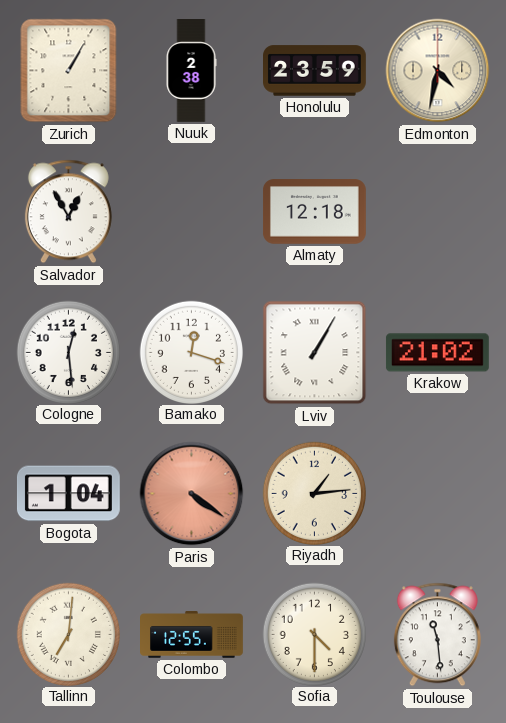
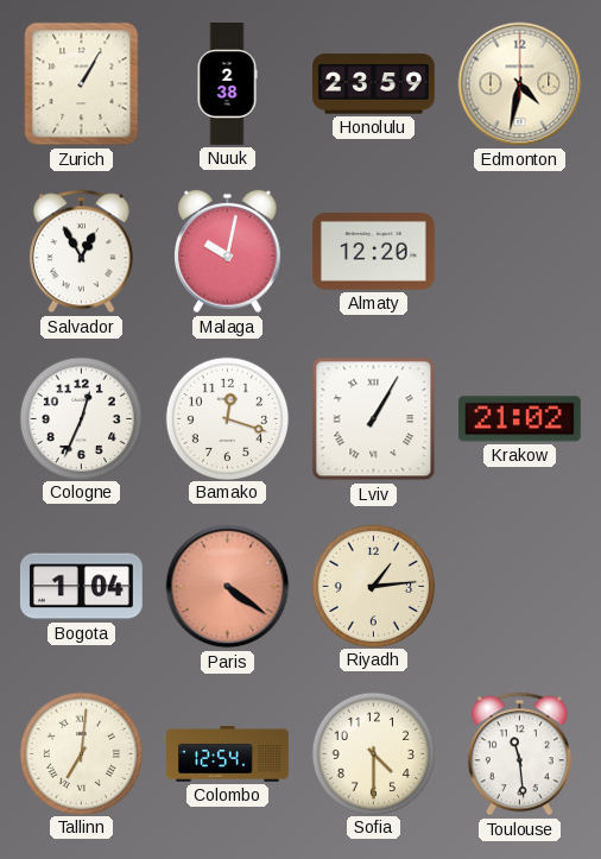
Malaga: none -> 10:02
Almaty: 12:18 -> 12:20
Cologne: 12:29 -> 12:34
Colombo: 12:55 -> 12:54
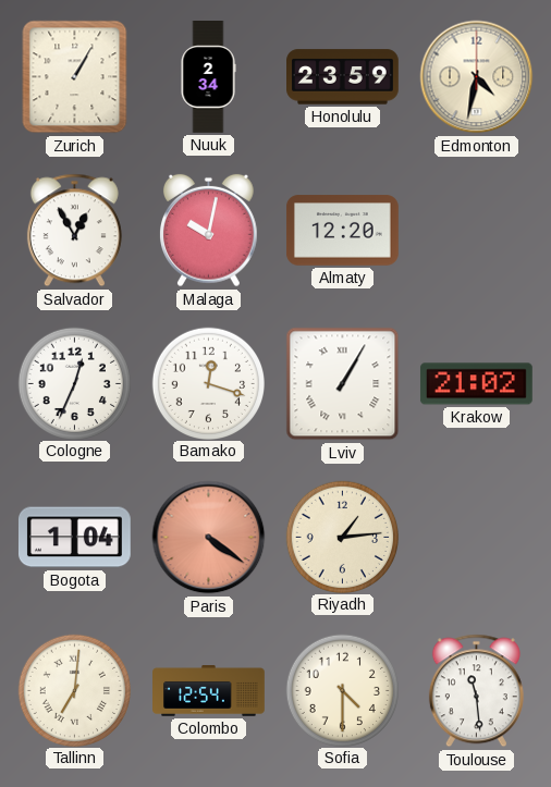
Nuuk: 2:38 -> 2:34
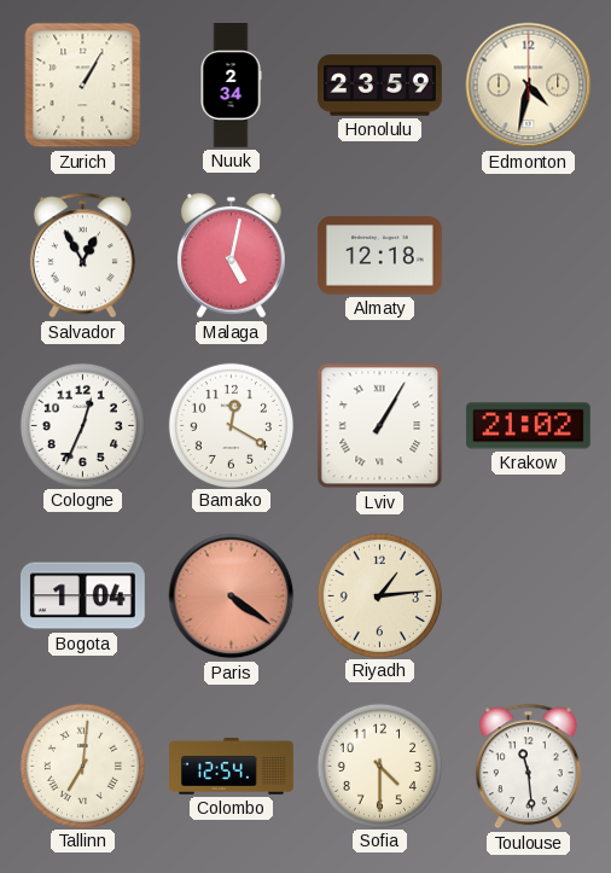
Malaga: 10:02 -> 5:02
Almaty: 12:20 -> 12:18
Bamako: 12:18 -> 12:20
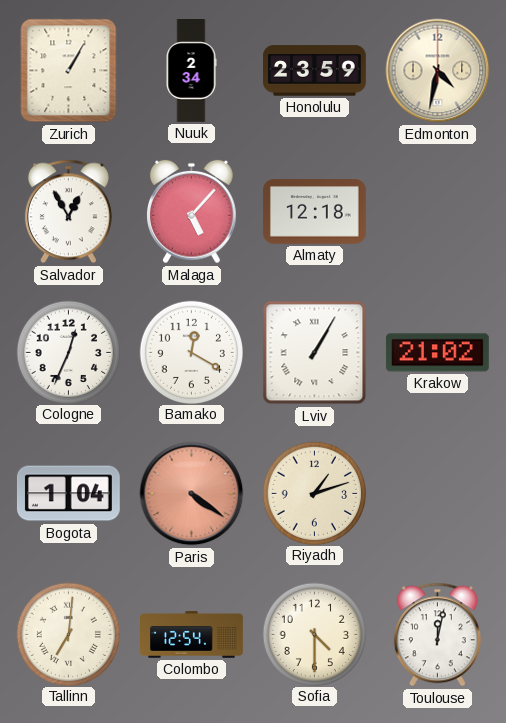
Malaga: 5:02 -> 5:07
Riyadh: 1:14 -> 1:12
Toulouse: 11:29 -> 12:02
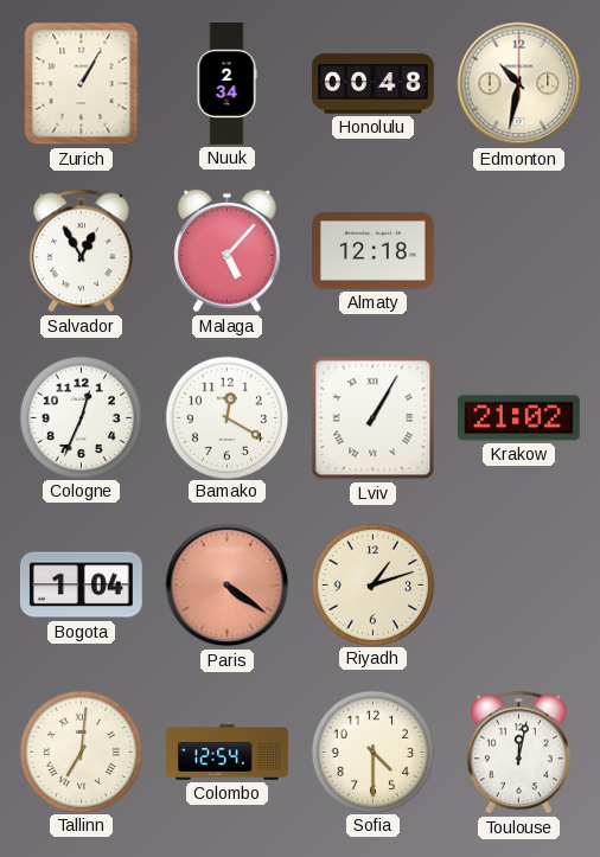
Honolulu: 23:59 -> 00:48
Edmonton: 4:32 -> 10:32
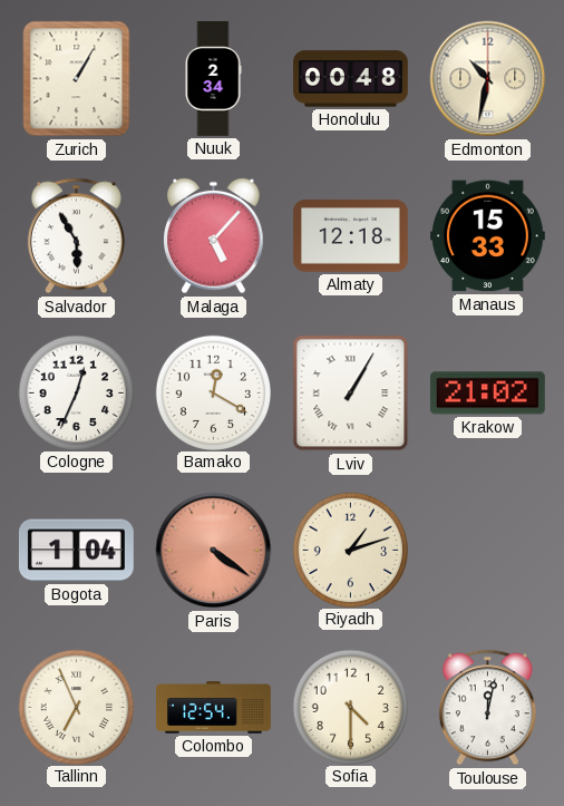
Salvador: 12:55 -> 5:55
Manaus: none -> 15:33
Tallinn: 7:01 -> 6:56
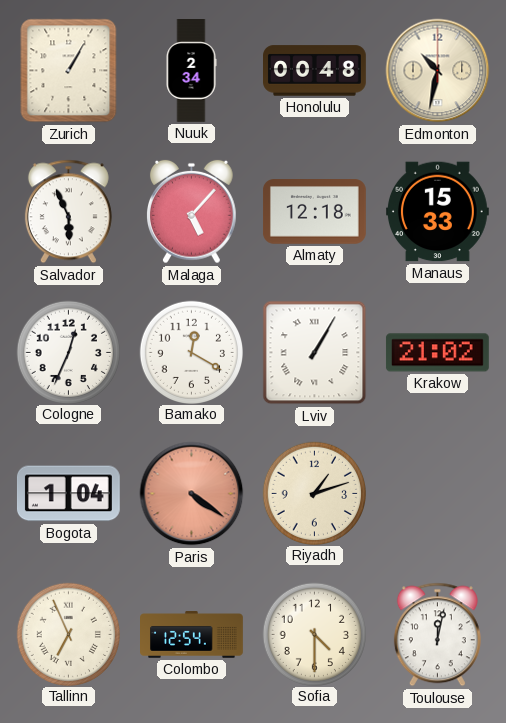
Salvador: 5:55 -> 5:56
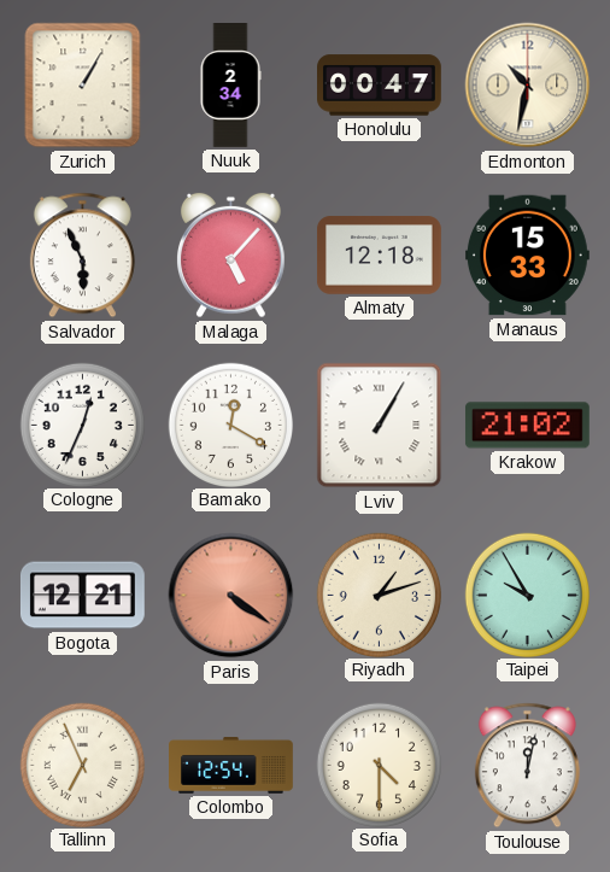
Honolulu: 00:48 -> 00:47
Bogota: 1:04 -> 12:21
Taipei: none -> 9:55
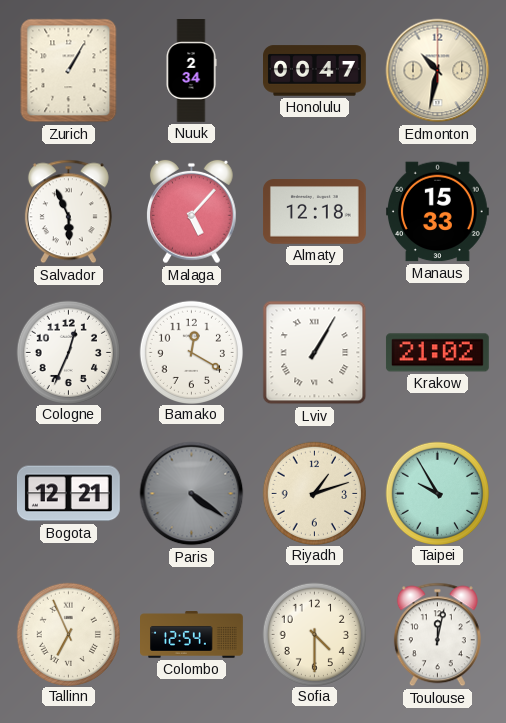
Paris dial: salmon -> grey
